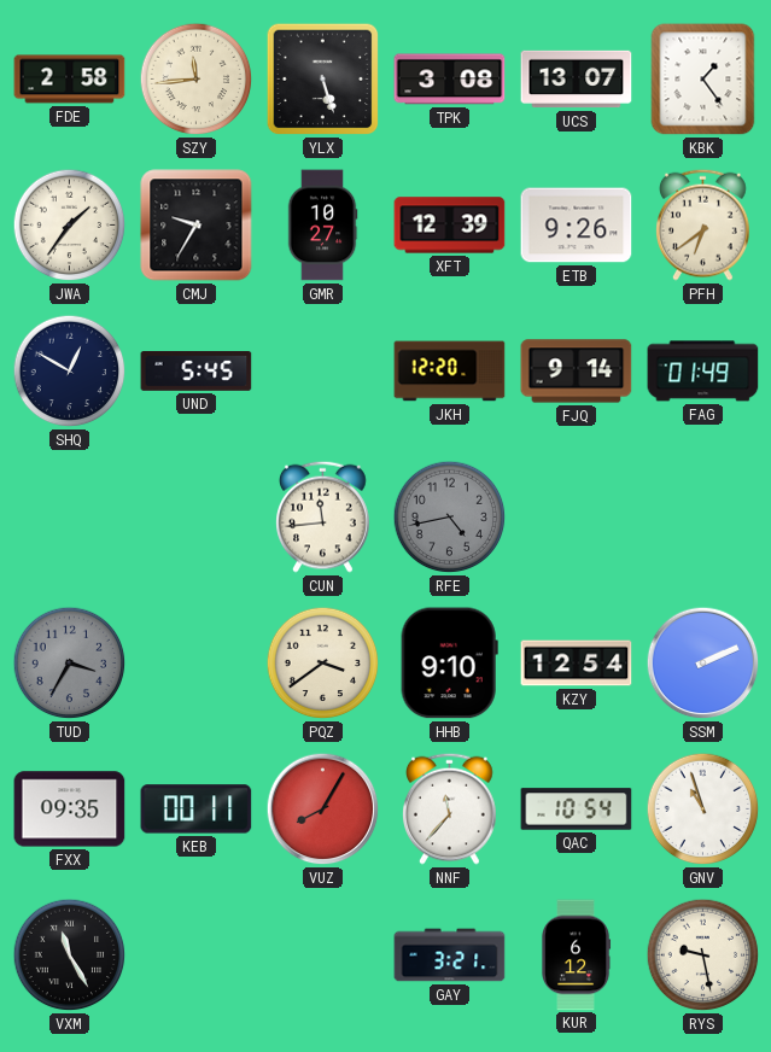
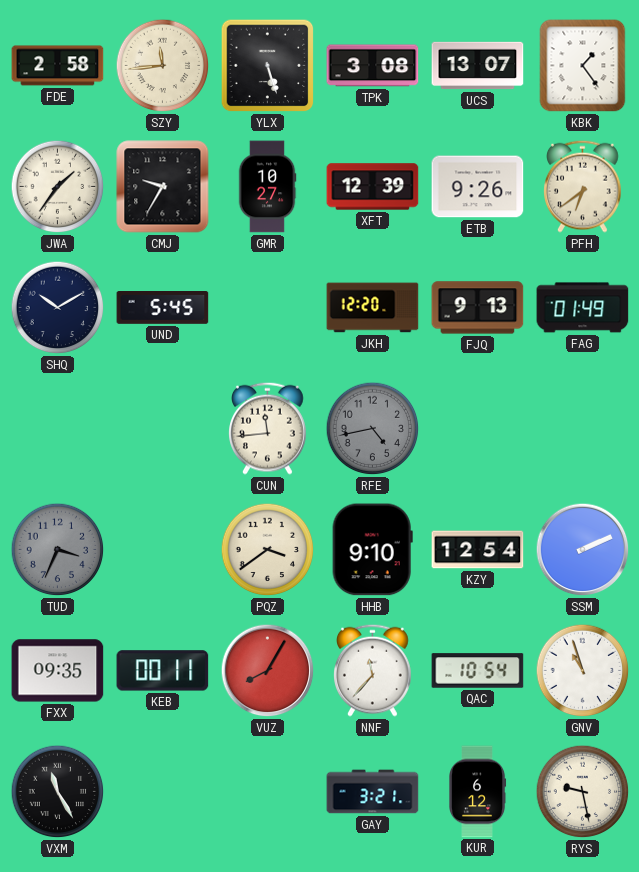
SHQ: 12:50 -> 10:10
FJQ: 9:14 -> 9:13
TUD: 3:35 -> 3:34
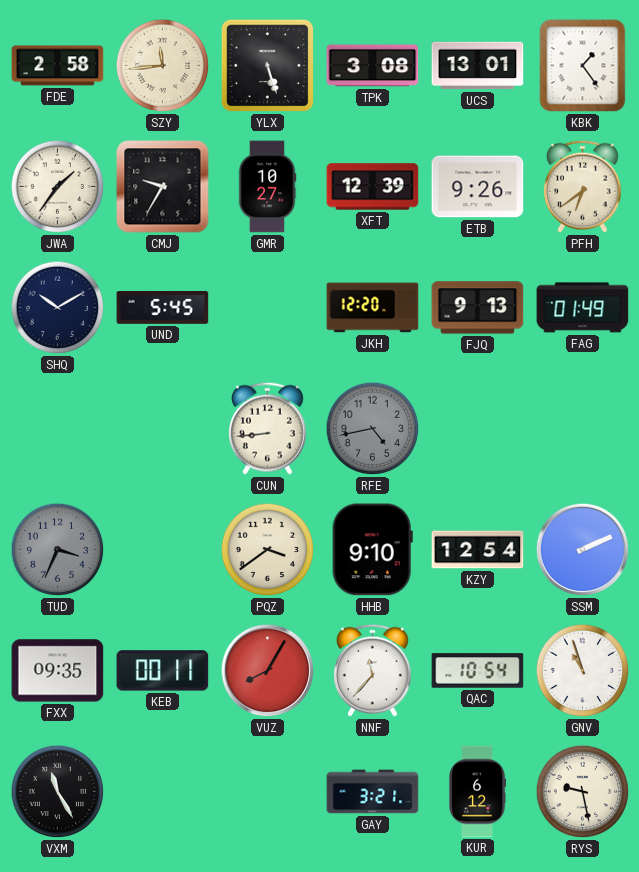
UCS: 13:07 -> 13:01
CUN: 11:44 -> 8:44
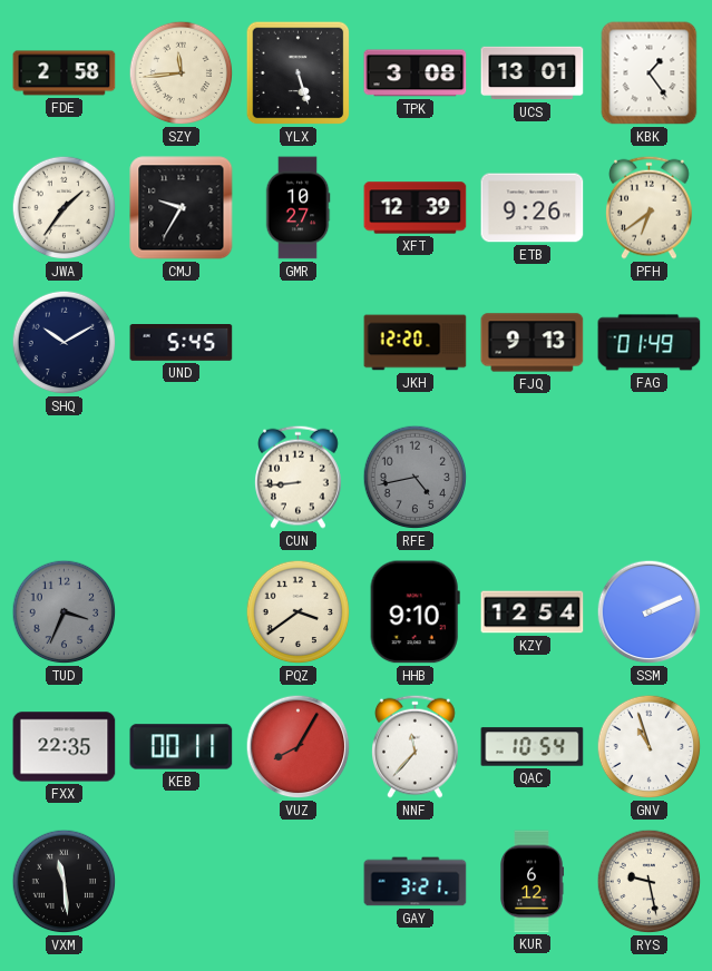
FXX: 09:35 -> 22:35
VXM: 11:25 -> 11:29
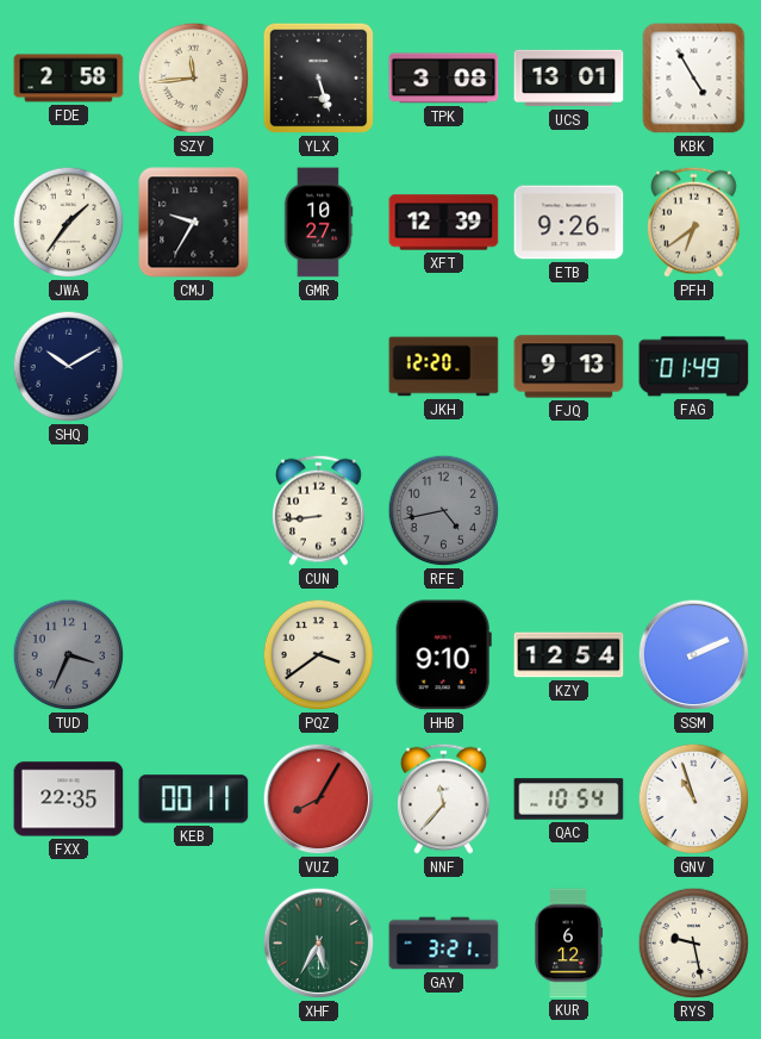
KBK: 1:24 -> 4:55
UND: 5:45 -> none
VXM: 11:29 -> none
XHF: none -> 5:35
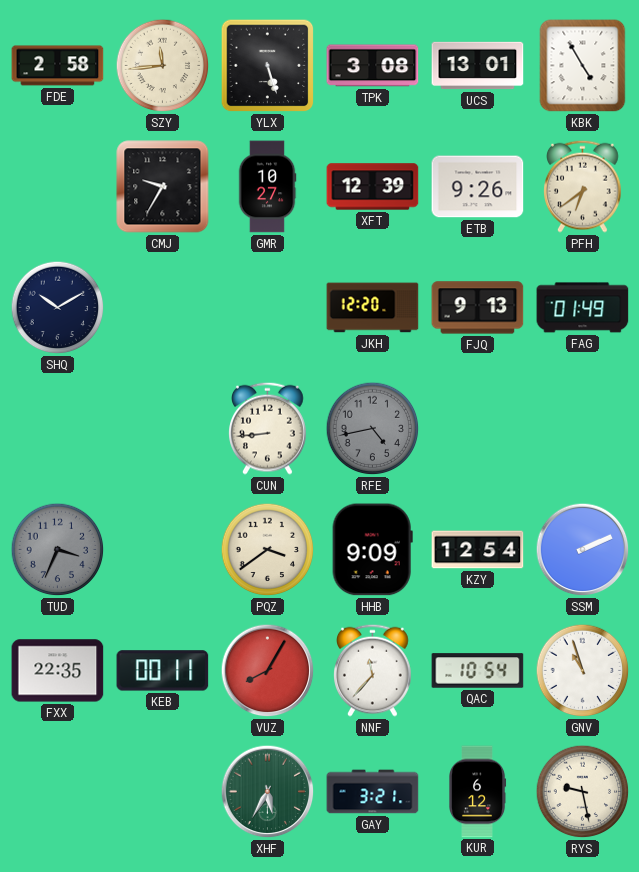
JWA: 1:36 -> none
HHB: 9:10 -> 9:09
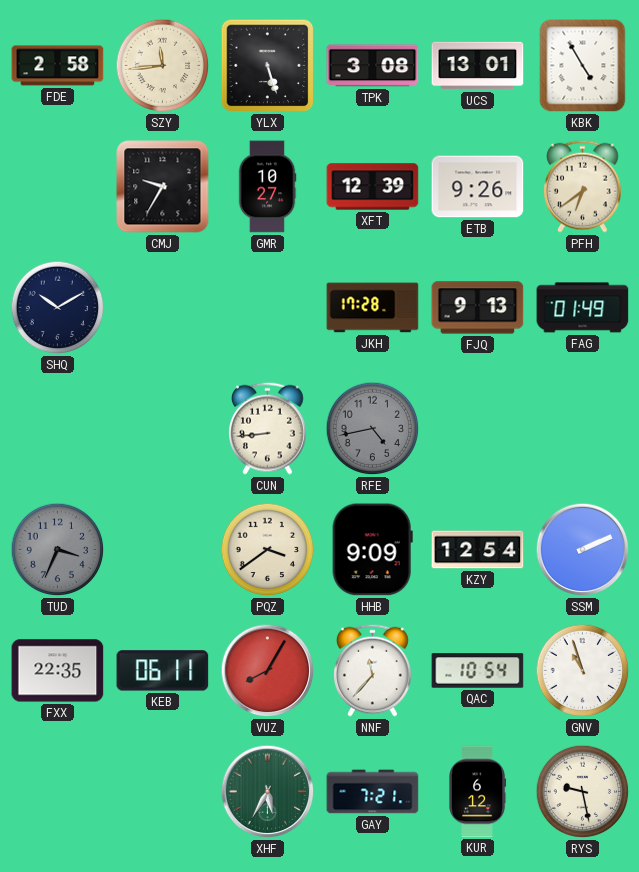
JKH: 12:20 -> 17:28
KEB: 00:11 -> 06:11
GAY: 3:21 -> 7:21
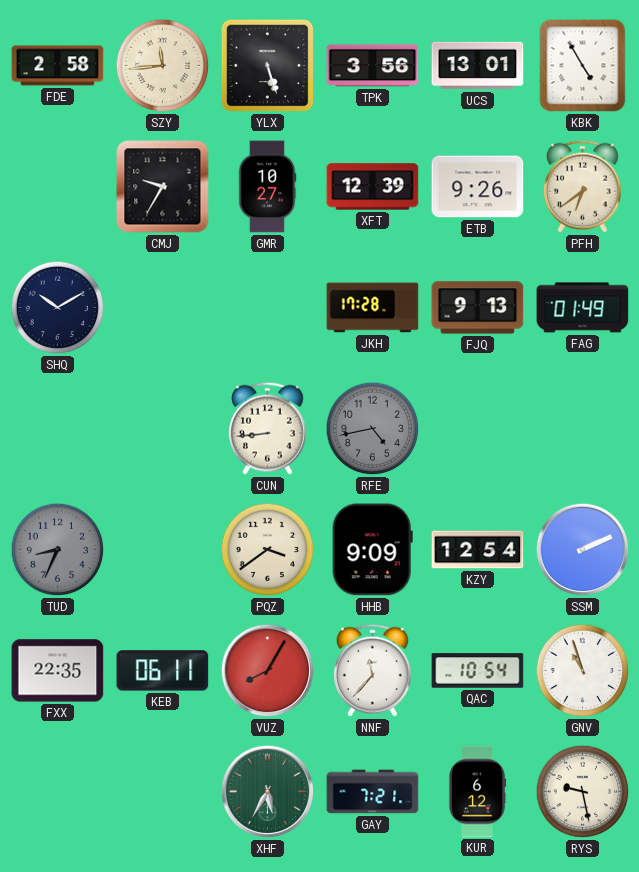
TPK: 3:08 -> 3:56
TUD: 3:34 -> 8:34
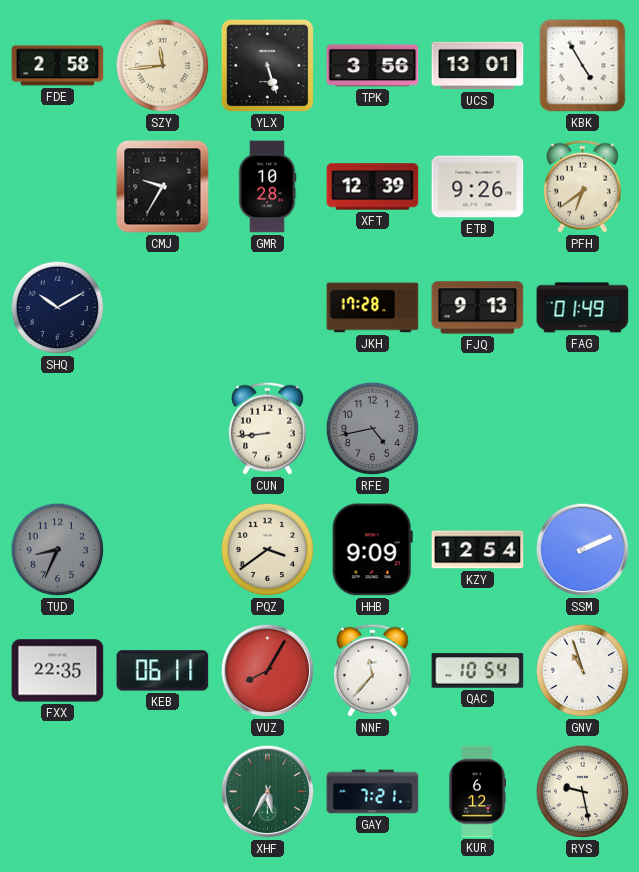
GMR: 10:27 -> 10:28
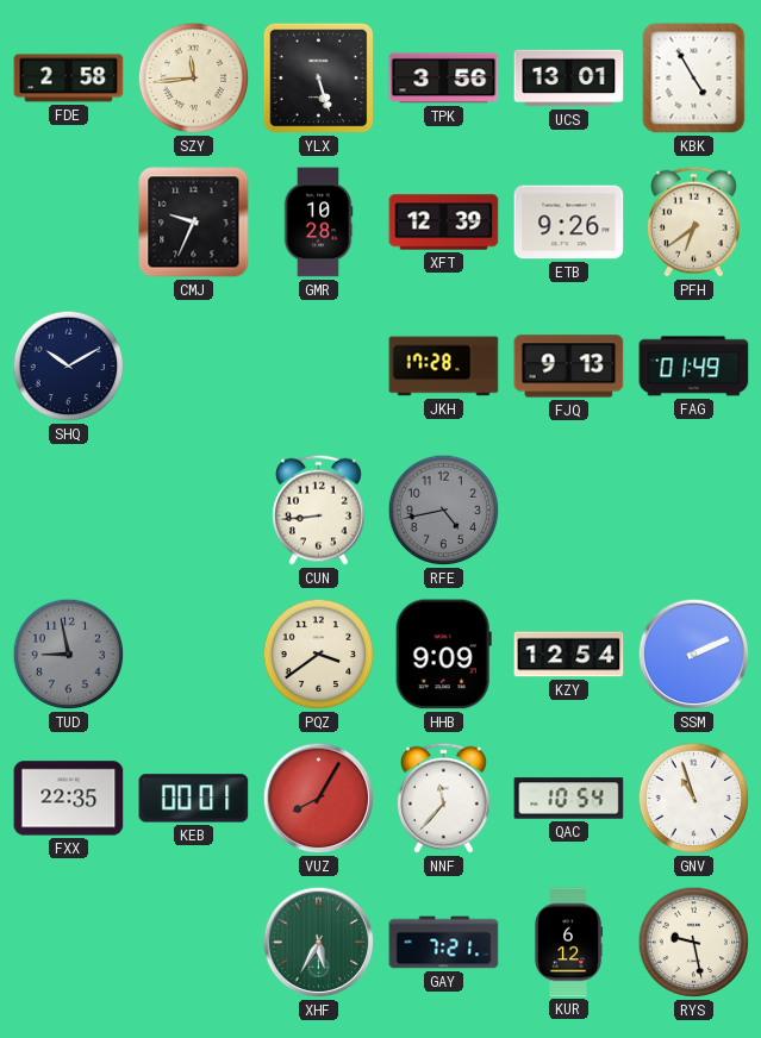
CMJ: 9:35 -> 9:34
TUD: 8:34 -> 8:58
KEB: 06:11 -> 00:01
